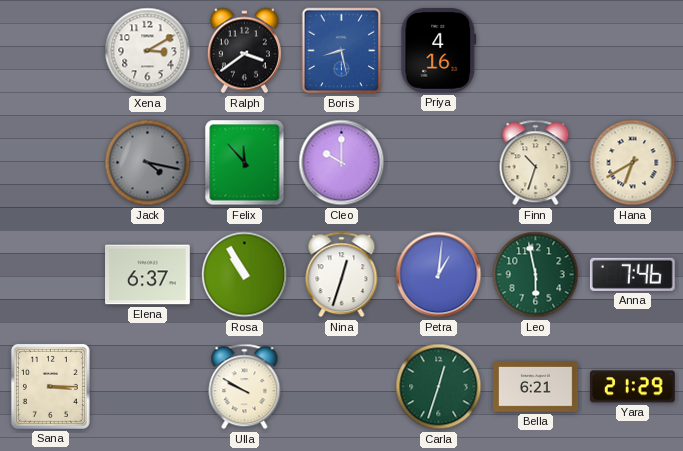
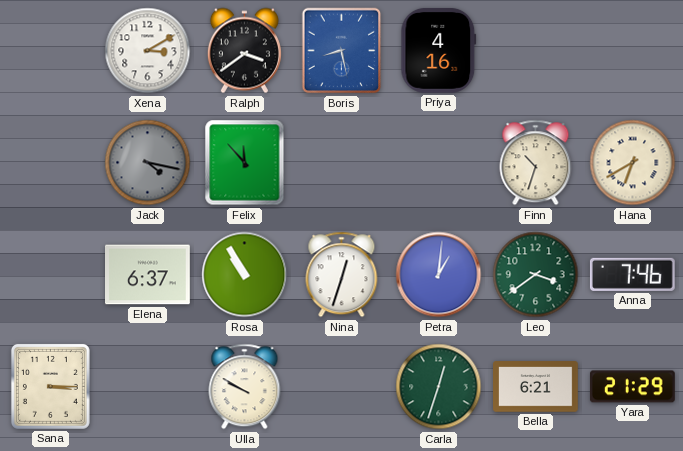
Cleo: 10:00 -> none
Leo: 5:58 -> 3:39
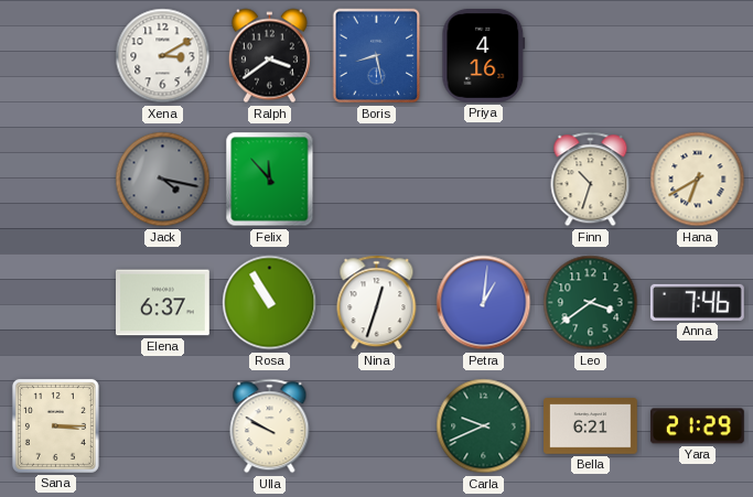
Carla: 12:33 -> 9:41
